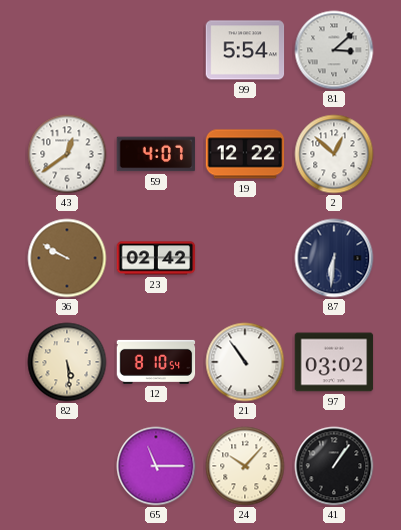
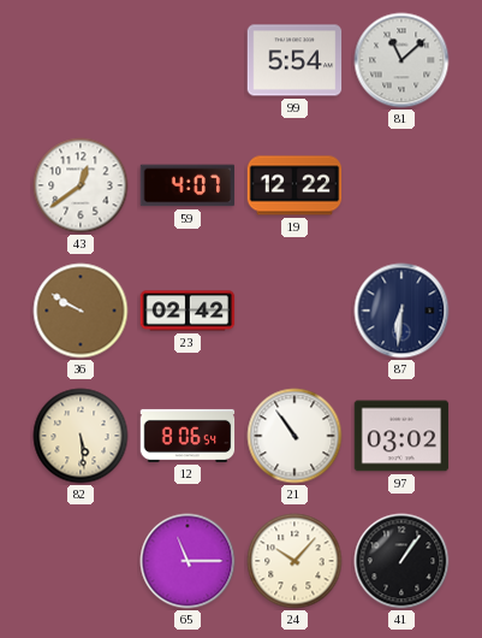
81: 3:08 -> 11:08
2: 12:52 -> none
12: 8:10 -> 8:06
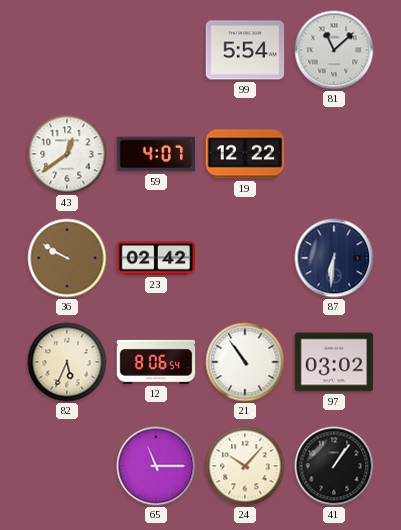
82: 5:29 -> 5:34
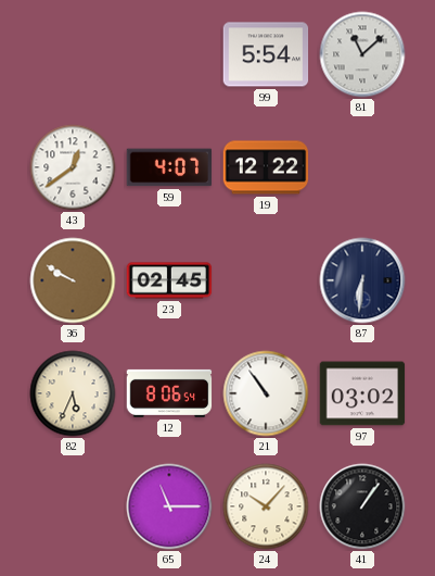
23: 02:42 -> 02:45
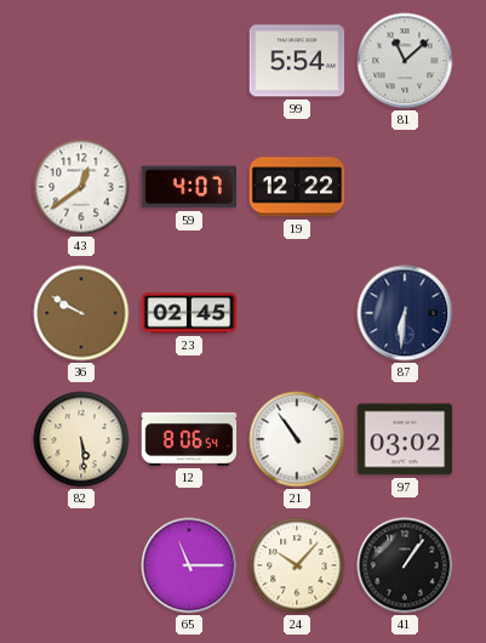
82: 5:34 -> 5:29
